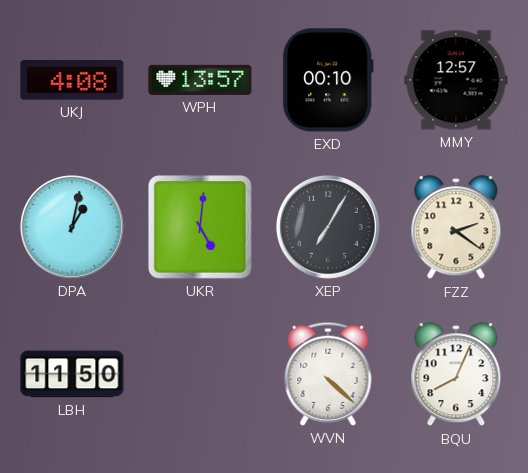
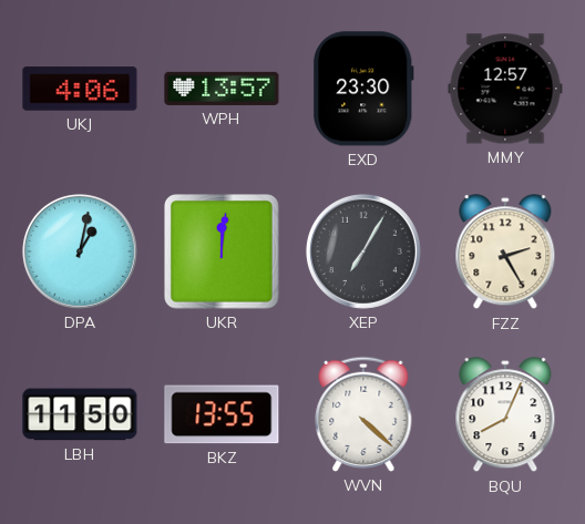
UKJ: 4:08 -> 4:06
EXD: 00:10 -> 23:30
UKR: 5:01 -> 12:01
FZZ: 2:21 -> 2:25
BKZ: none -> 13:55
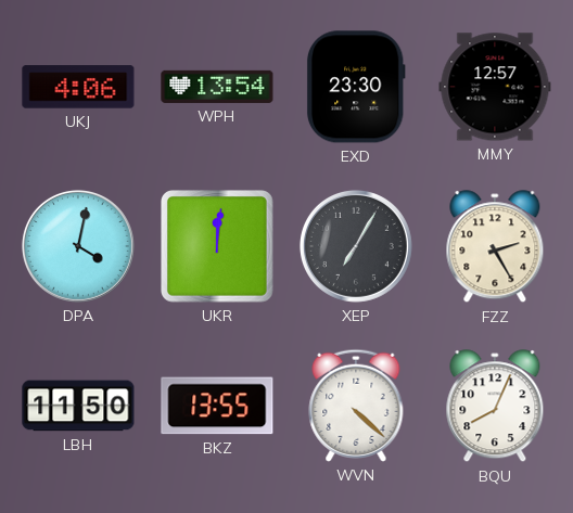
WPH: 13:57 -> 13:54
DPA: 1:02 -> 4:02
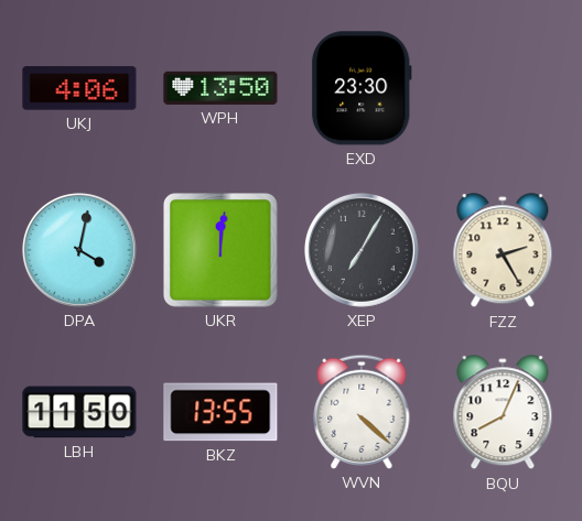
WPH: 13:54 -> 13:50
MMY: 12:57 -> none
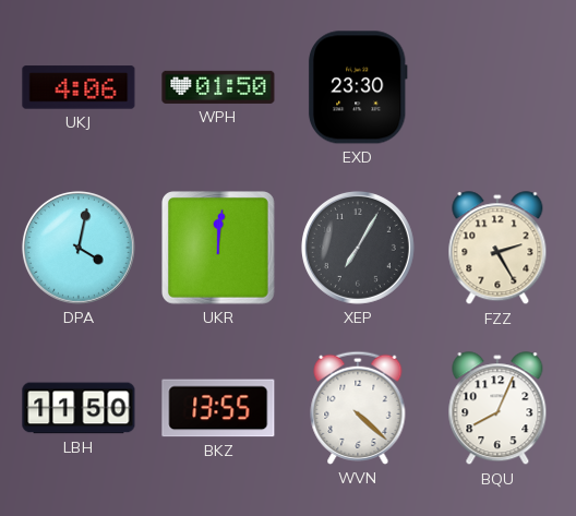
WPH: 13:50 -> 01:50
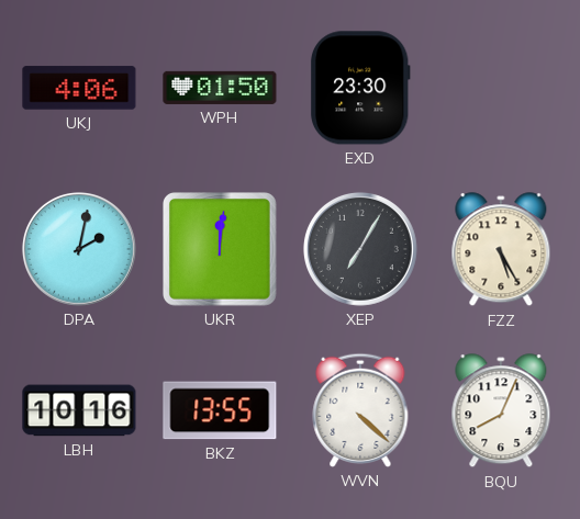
DPA: 4:02 -> 2:02
FZZ: 2:25 -> 5:25
LBH: 11:50 -> 10:16
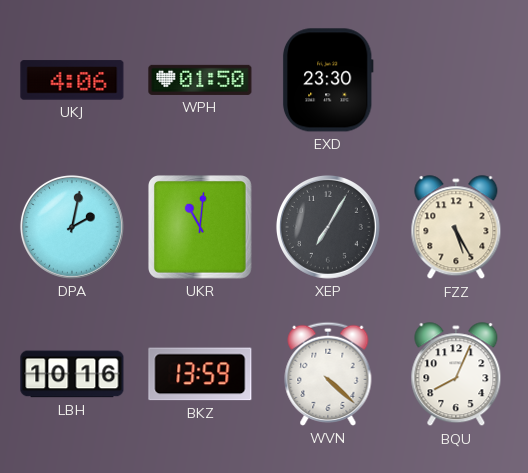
UKR: 12:01 -> 11:01
BKZ: 13:55 -> 13:59
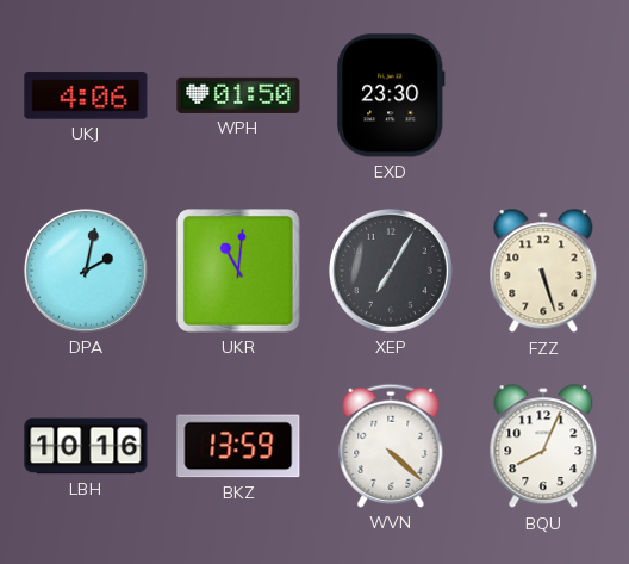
FZZ: 5:25 -> 5:27
